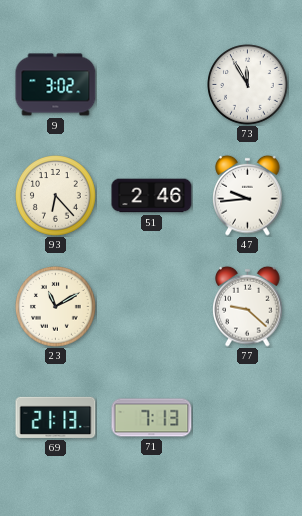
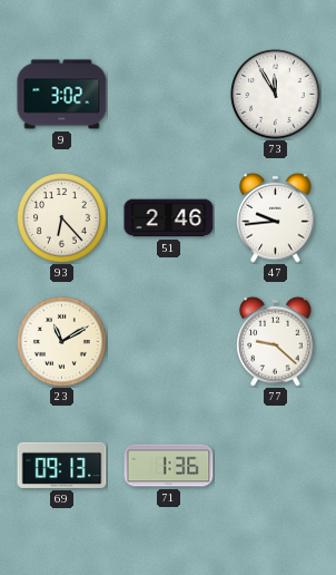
69: 21:13 -> 09:13
71: 7:13 -> 1:36
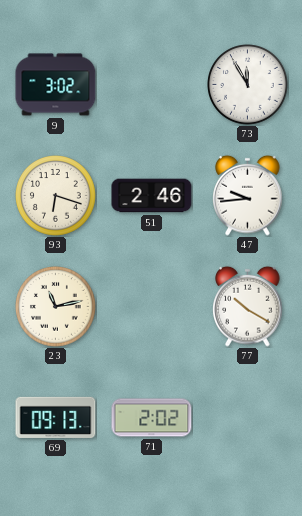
93: 6:23 -> 6:18
23: 11:10 -> 11:13
77: 9:22 -> 10:20
71: 1:36 -> 2:02
